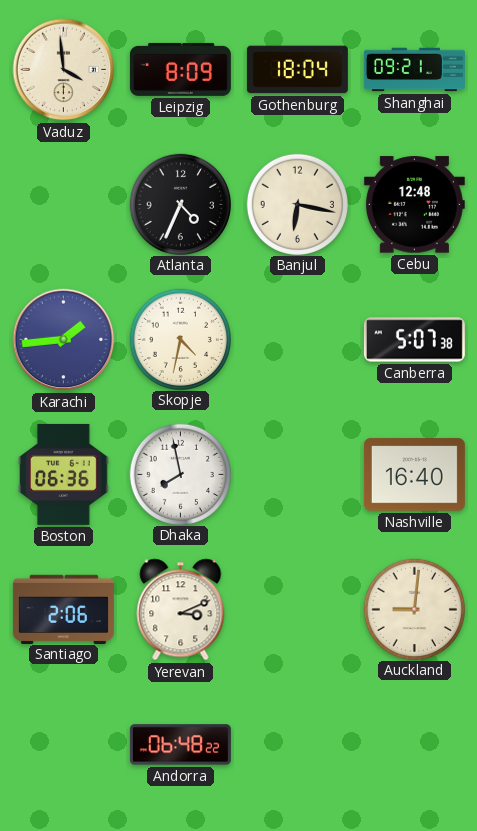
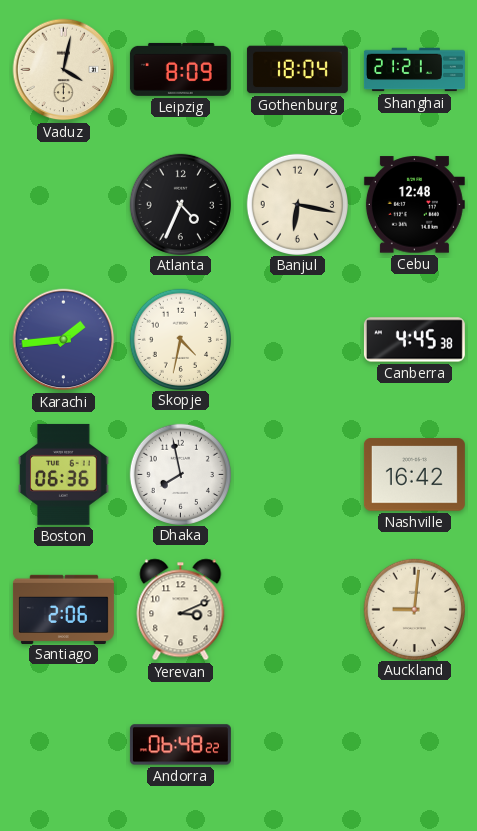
Vaduz: 3:59 -> 4:02
Shanghai: 09:21 -> 21:21
Canberra: 5:07 -> 4:45
Nashville: 16:40 -> 16:42
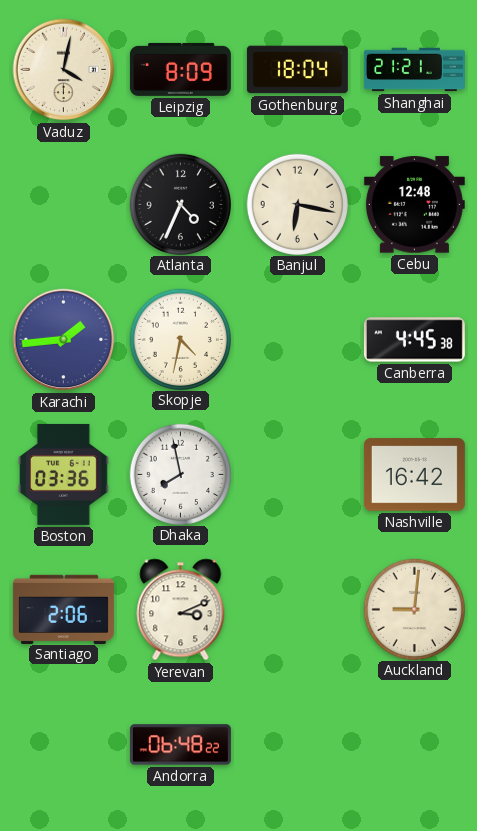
Boston: 06:36 -> 03:36
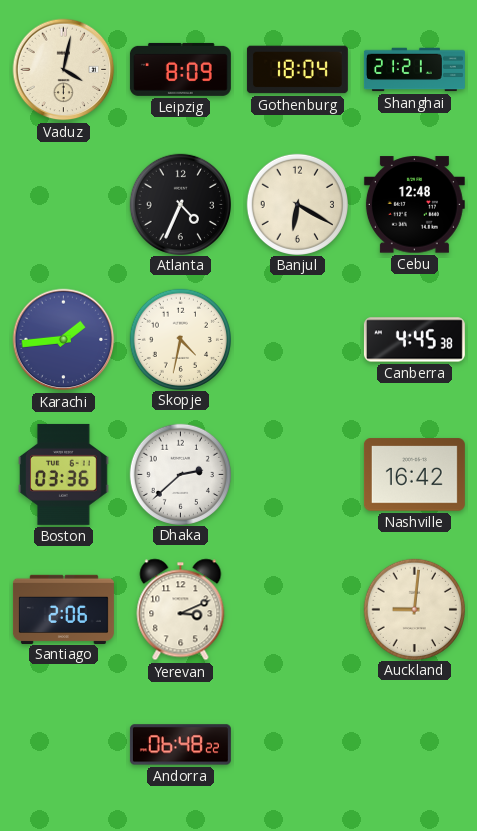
Banjul: 6:17 -> 6:20
Dhaka: 7:58 -> 2:38
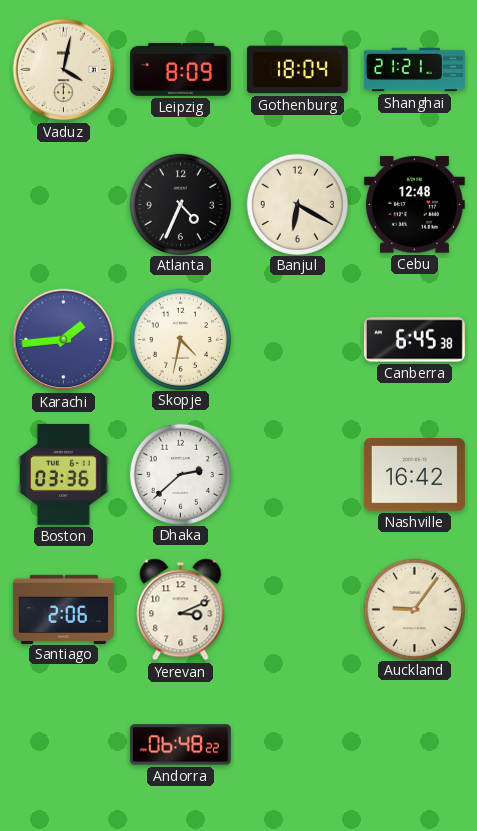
Canberra: 4:45 -> 6:45
Auckland: 9:01 -> 9:06
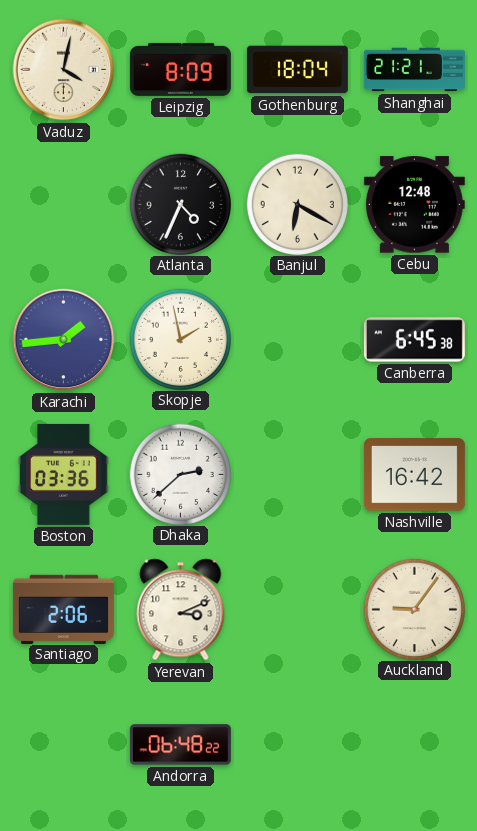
Skopje: 4:32 -> 1:58
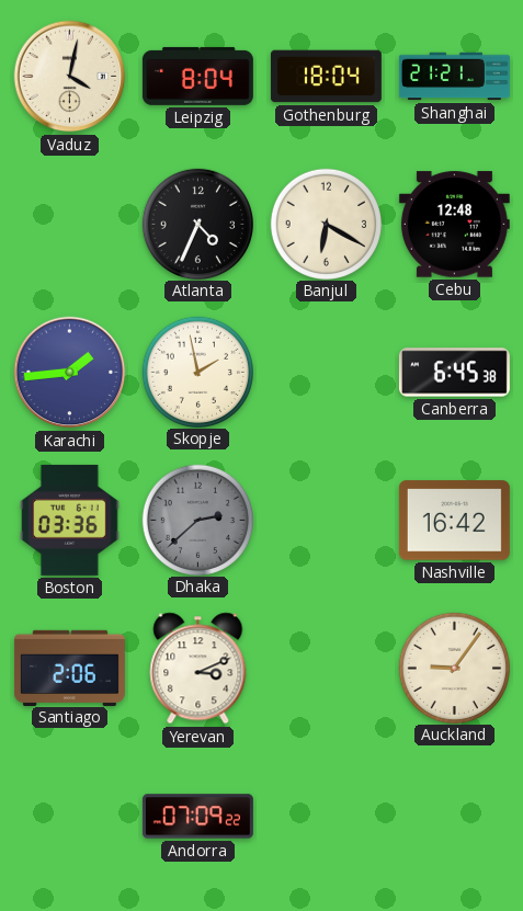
Leipzig: 8:09 -> 8:04
Dhaka dial: white -> grey
Andorra: 06:48 -> 07:09
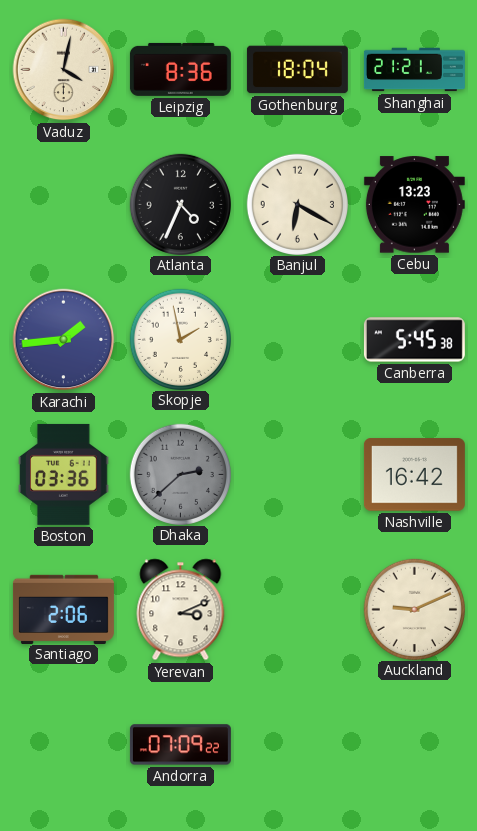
Leipzig: 8:04 -> 8:36
Cebu: 12:48 -> 13:23
Canberra: 6:45 -> 5:45
Auckland: 9:06 -> 9:11
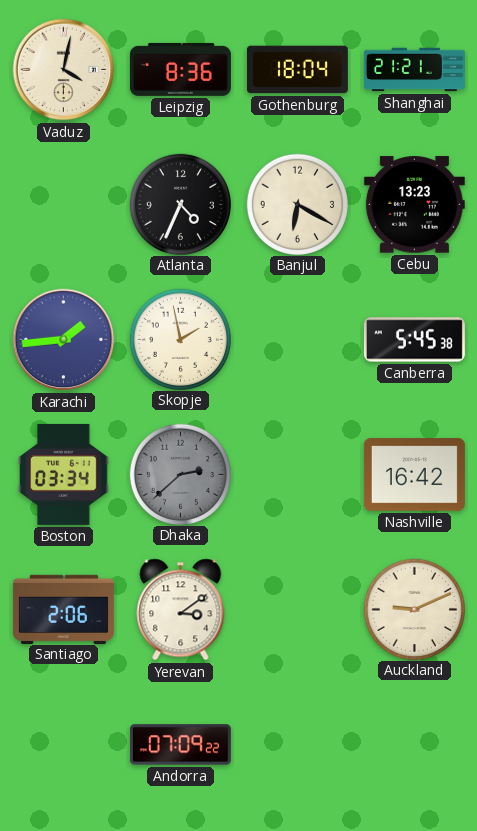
Boston: 03:36 -> 03:34
Yerevan: 3:11 -> 3:09
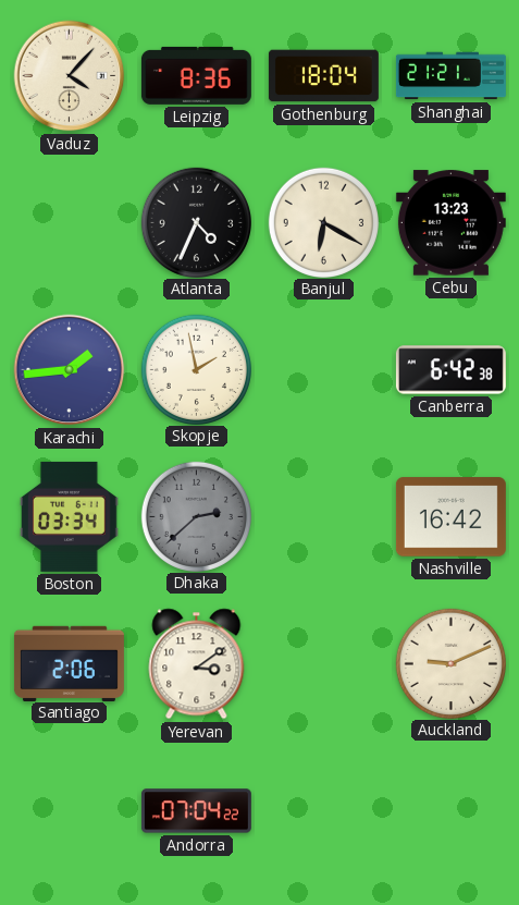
Vaduz: 4:02 -> 4:07
Canberra: 5:45 -> 6:42
Andorra: 07:09 -> 07:04
